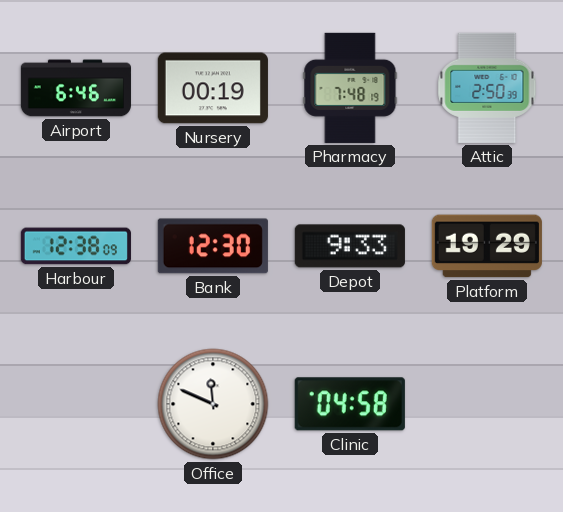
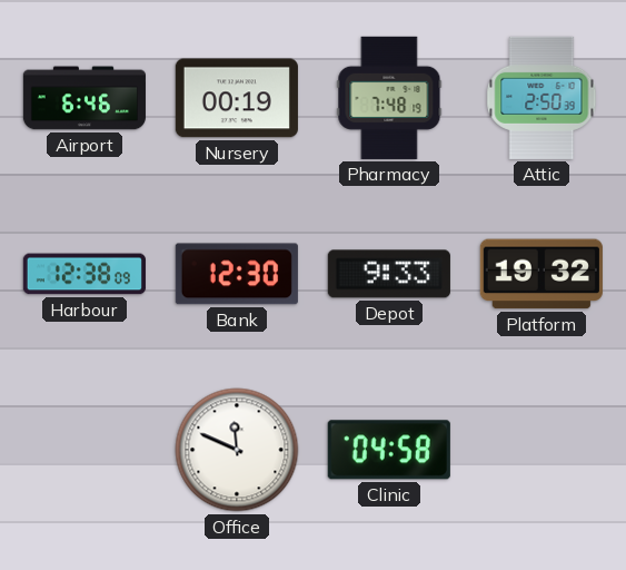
Platform: 19:29 -> 19:32
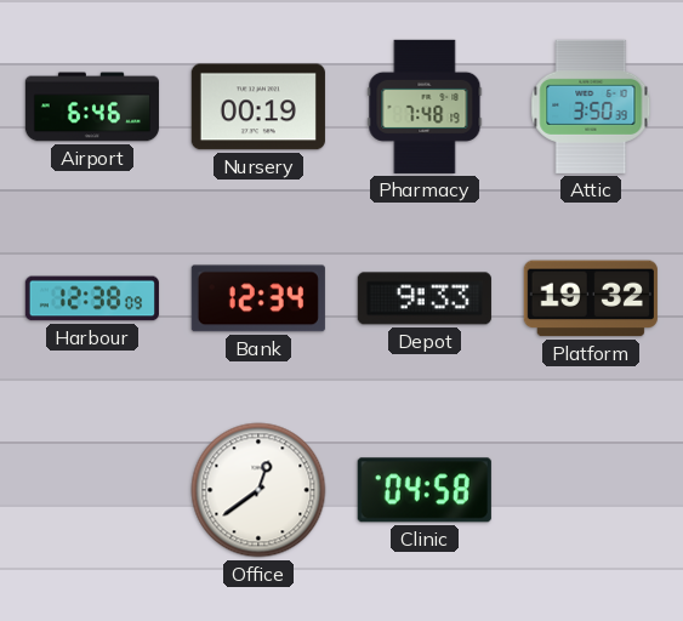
Attic: 2:50 -> 3:50
Bank: 12:30 -> 12:34
Office: 11:49 -> 12:39
